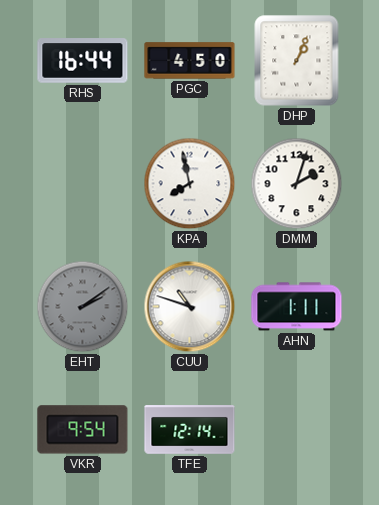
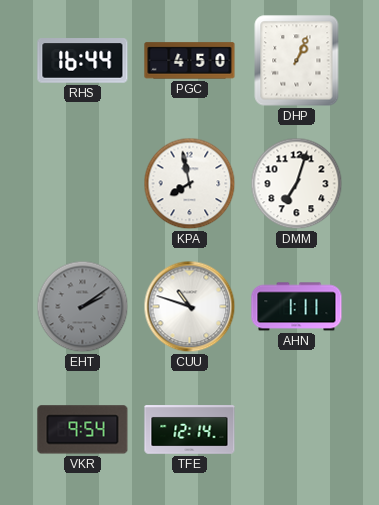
DMM: 2:03 -> 7:03
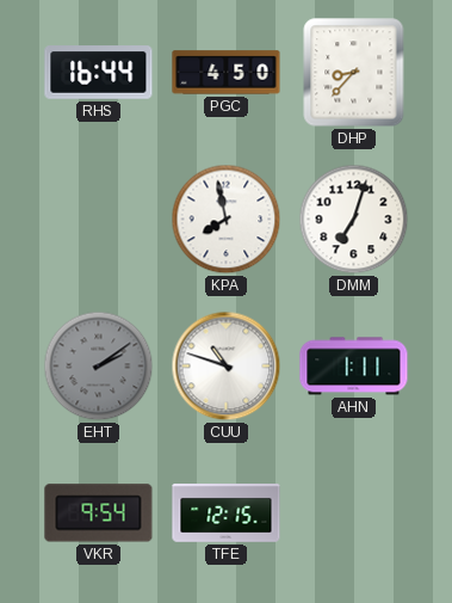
DHP: 1:04 -> 8:37
TFE: 12:14 -> 12:15
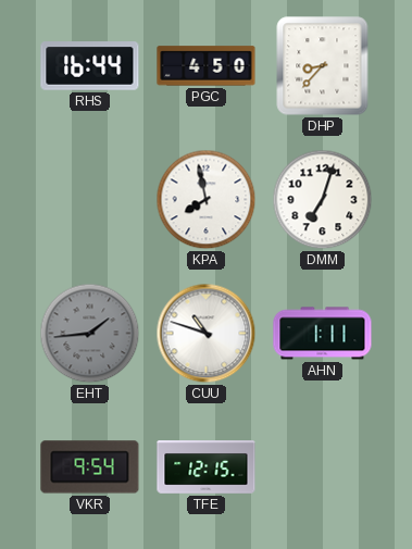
EHT: 2:09 -> 1:44
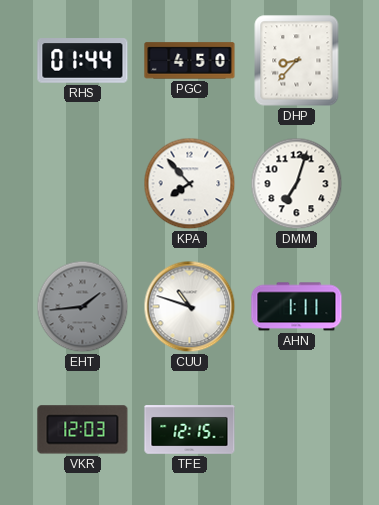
RHS: 16:44 -> 01:44
KPA: 7:58 -> 7:53
VKR: 9:54 -> 12:03
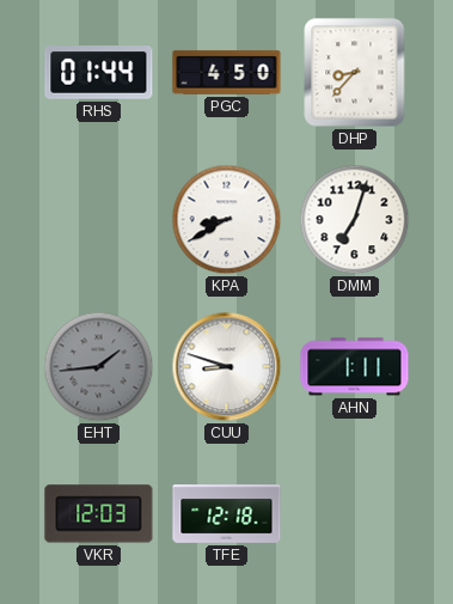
KPA: 7:53 -> 8:40
CUU: 10:48 -> 8:48
TFE: 12:15 -> 12:18
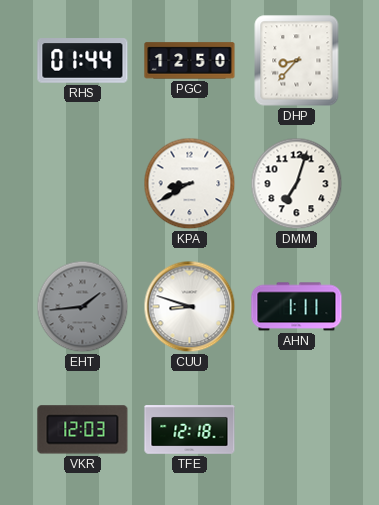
PGC: 4:50 -> 12:50
